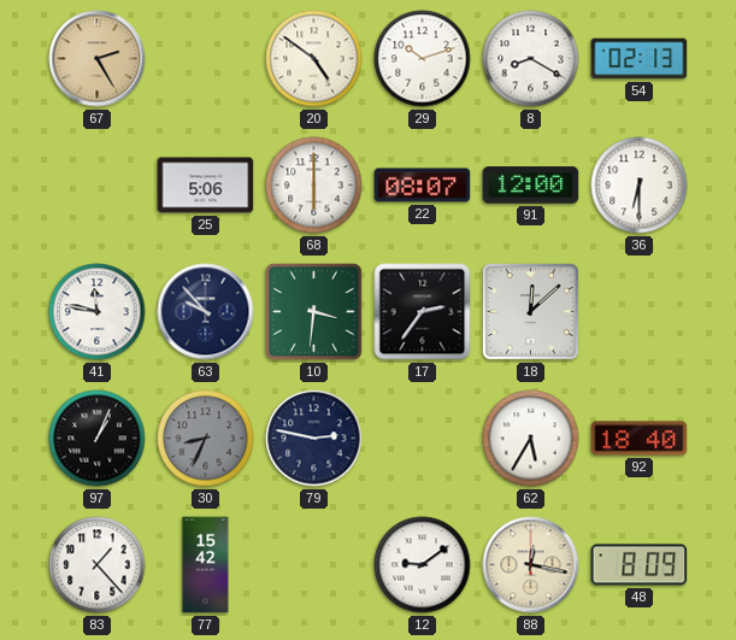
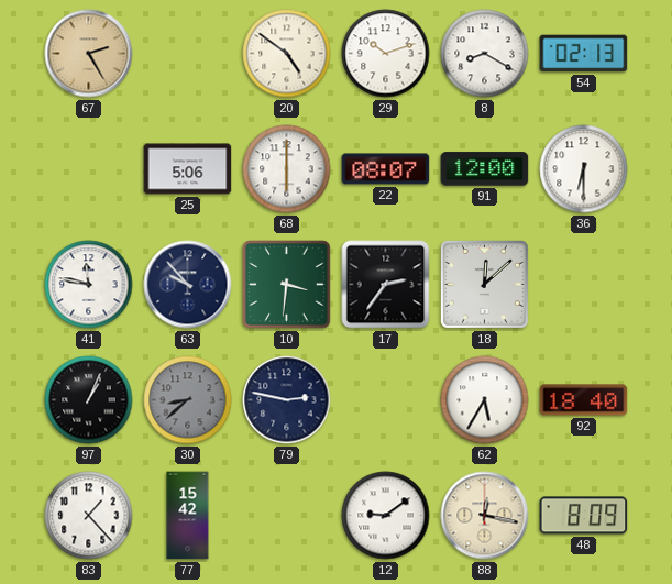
30: 8:34 -> 8:38
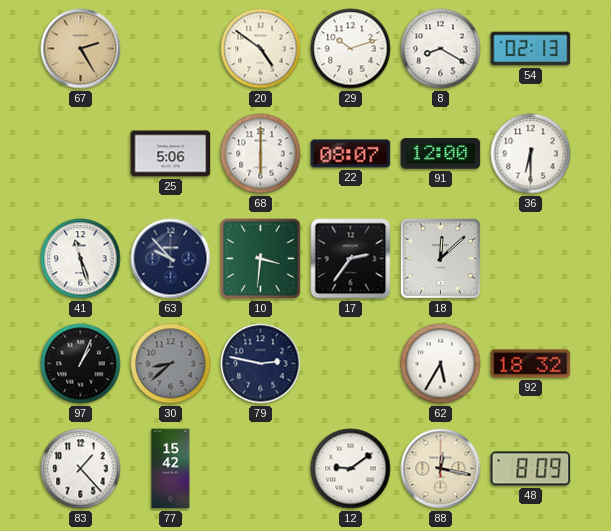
41: 11:47 -> 11:27
92: 18:40 -> 18:32
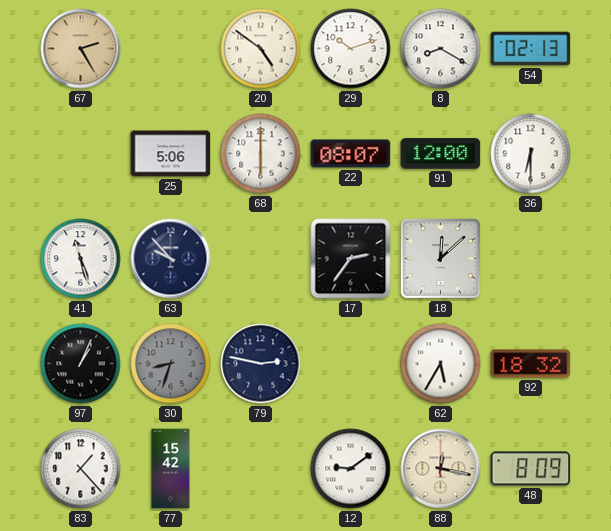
10: 3:31 -> none
30: 8:38 -> 8:33
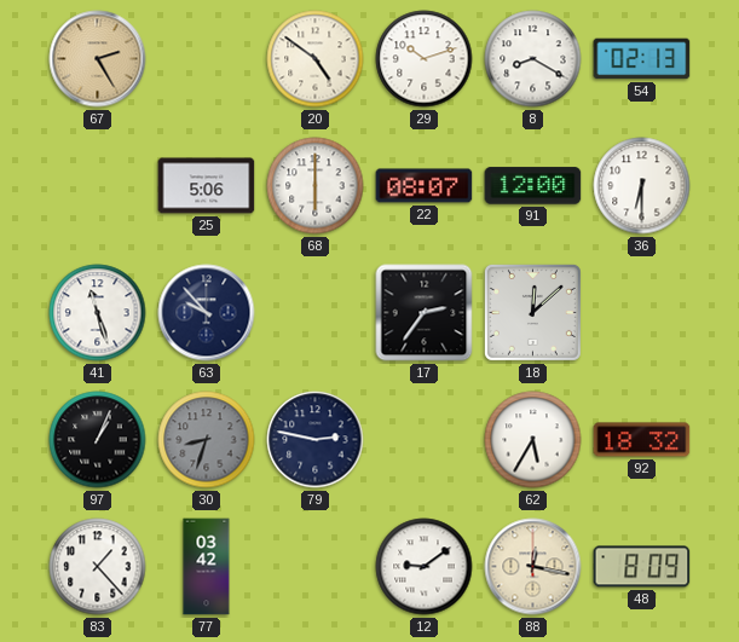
77: 15:42 -> 03:42
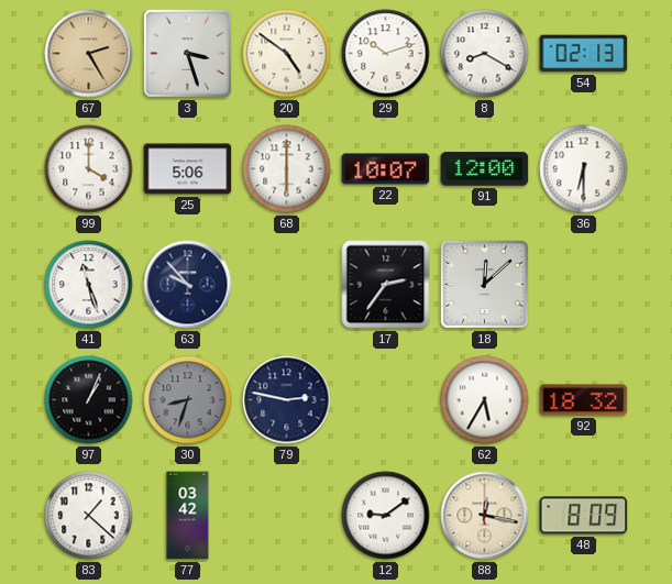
3: none -> 3:27
99: none -> 4:00
22: 08:07 -> 10:07
83: 1:23 -> 1:22
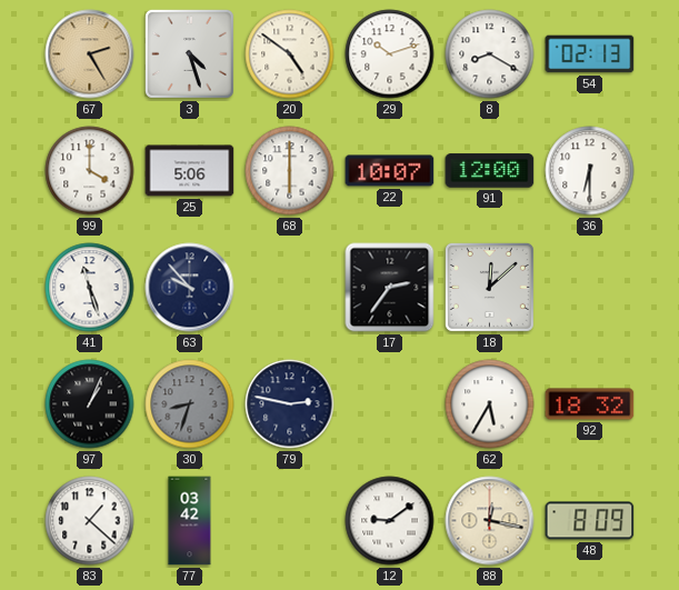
3: 3:27 -> 4:27
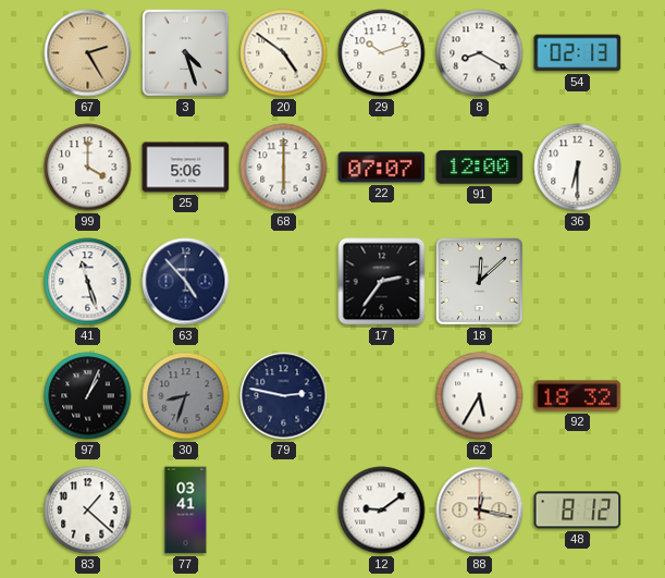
22: 10:07 -> 07:07
63: 9:53 -> 4:53
77: 03:42 -> 03:41
48: 8:09 -> 8:12
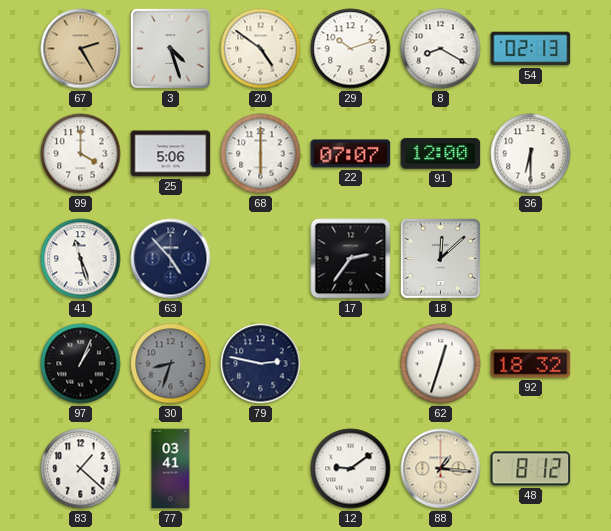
62: 5:35 -> 12:33
88: 12:17 -> 1:16
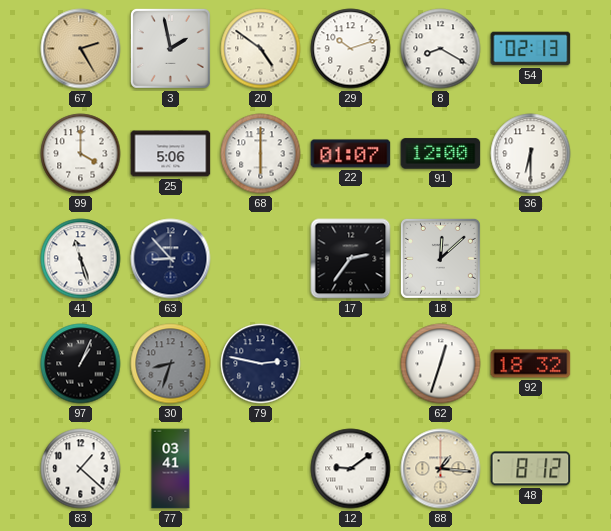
3: 4:27 -> 1:58
22: 07:07 -> 01:07
63: 4:53 -> 8:53
